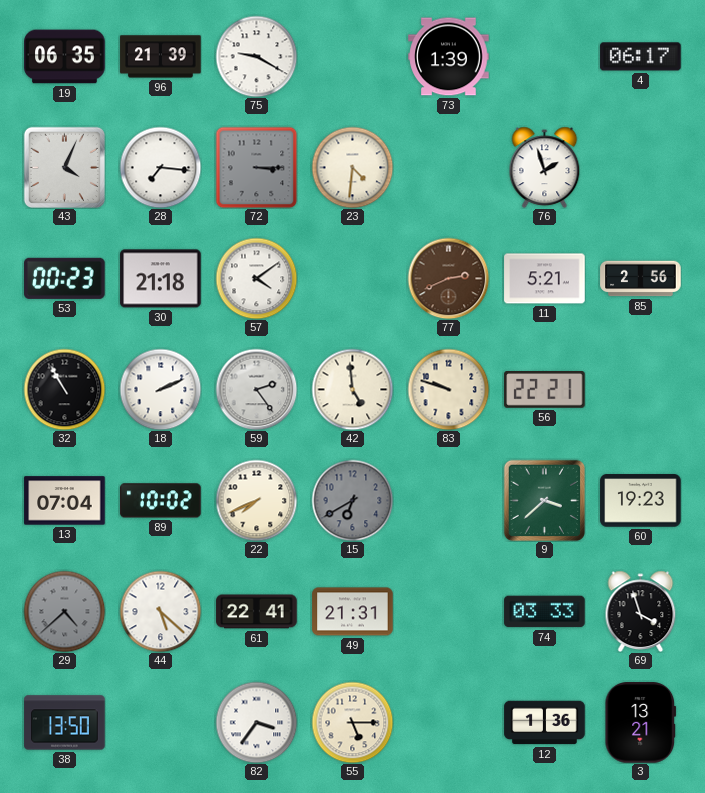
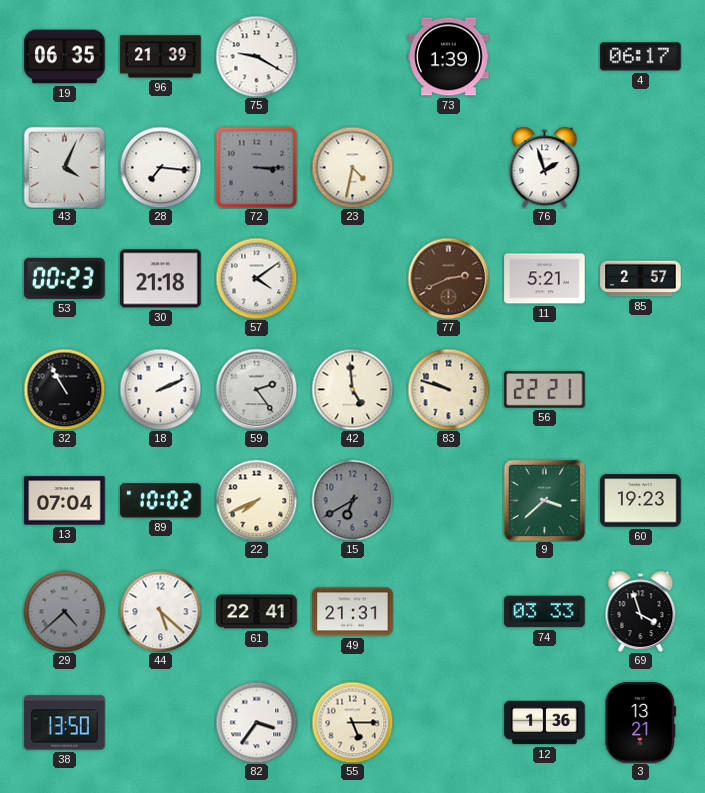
23: 4:31 -> 4:32
85: 2:56 -> 2:57
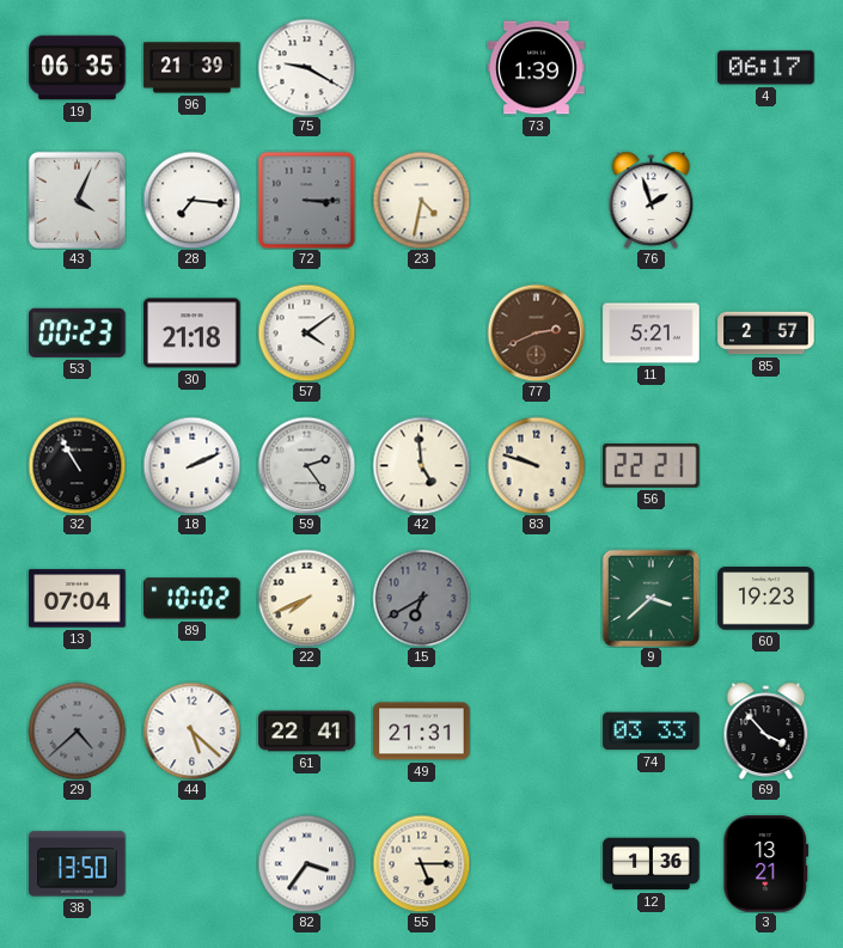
69: 3:57 -> 3:53
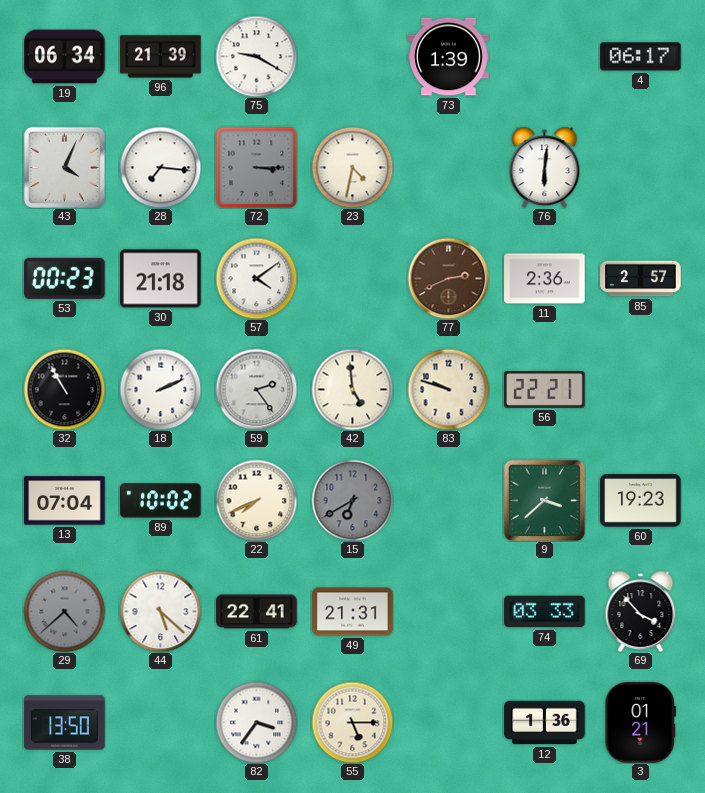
19: 06:35 -> 06:34
76: 1:57 -> 6:01
11: 5:21 -> 2:36
3: 13:21 -> 01:21
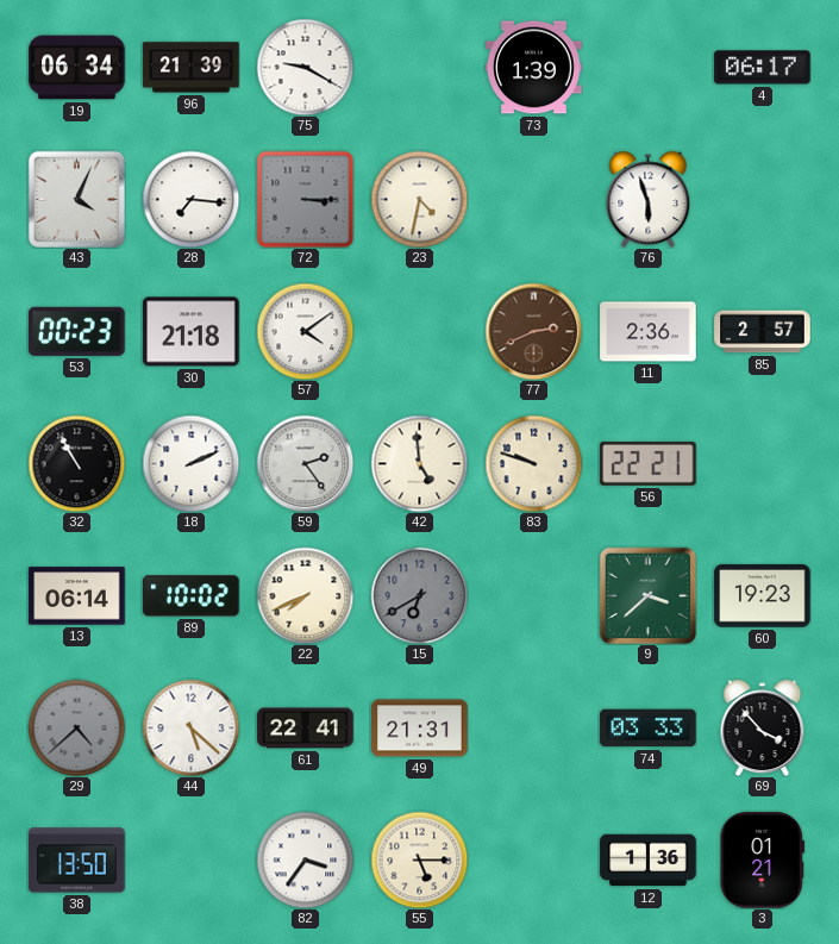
76: 6:01 -> 5:57
13: 07:04 -> 06:14
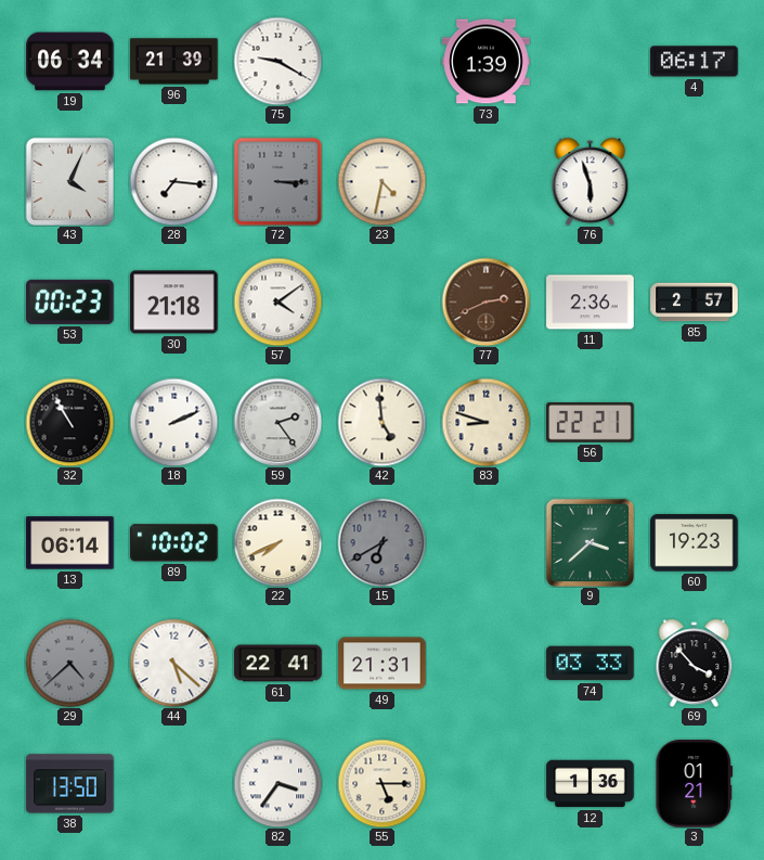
83: 9:48 -> 8:48
